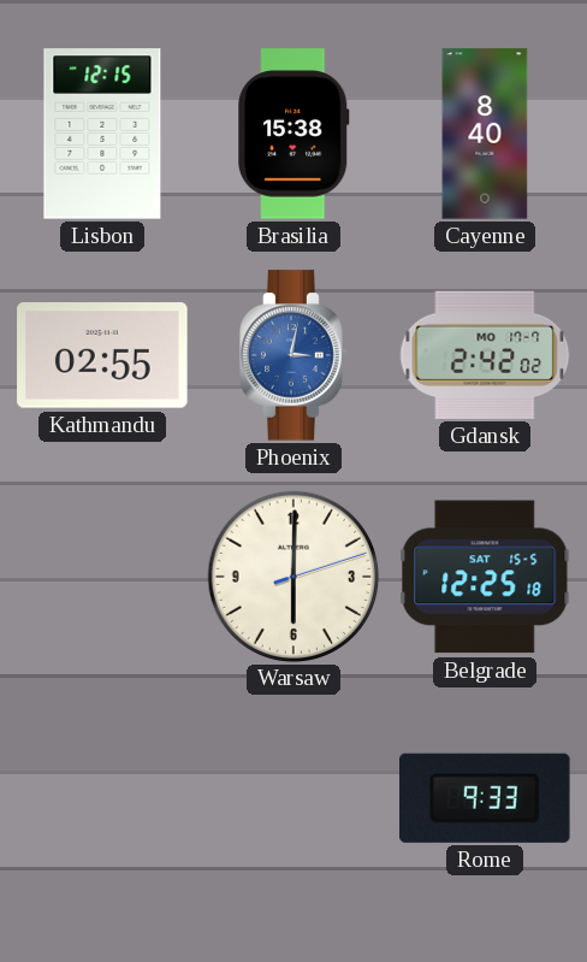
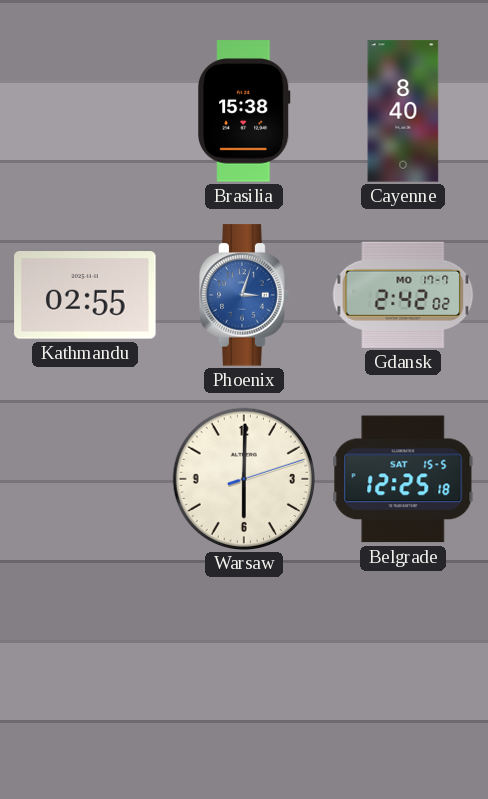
Lisbon: 12:15 -> none
Phoenix: 3:02 -> 3:03
Rome: 9:33 -> none
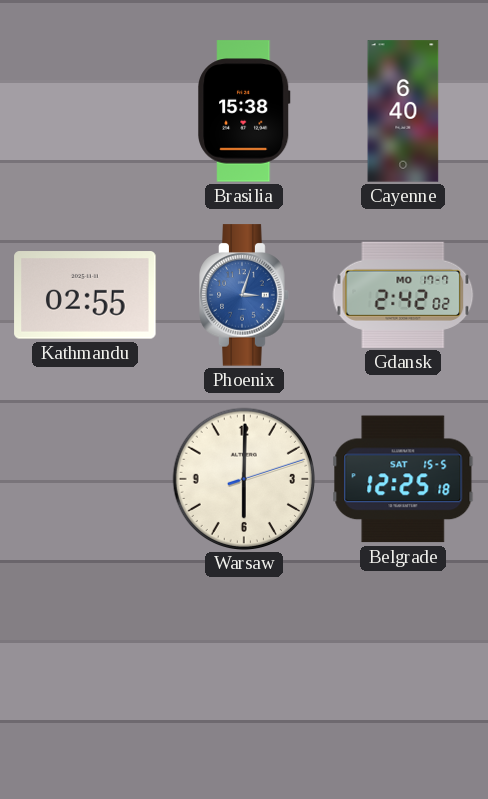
Cayenne: 8:40 -> 6:40
